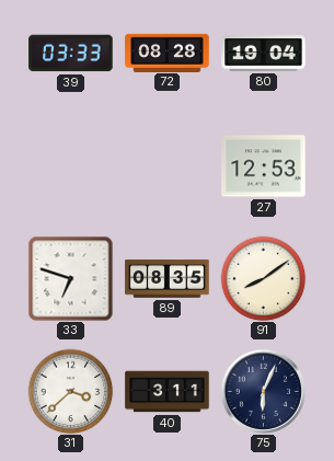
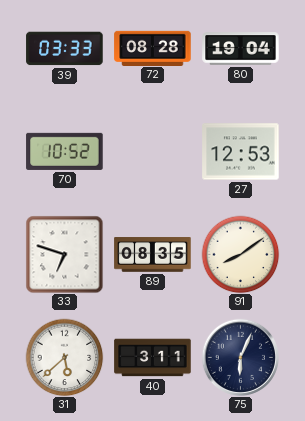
70: none -> 10:52
31: 3:38 -> 5:38
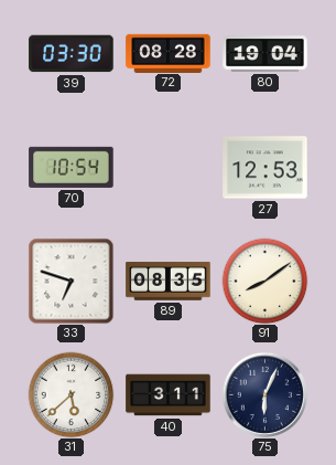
39: 03:33 -> 03:30
70: 10:52 -> 10:54
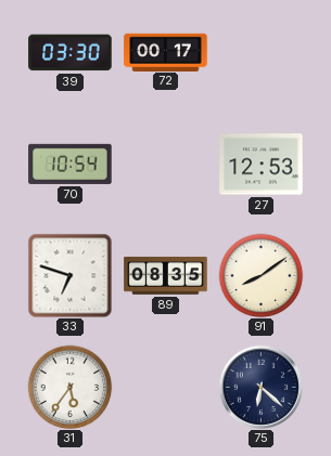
72: 08:28 -> 00:17
80: 19:04 -> none
31: 5:38 -> 5:36
40: 3:11 -> none
75: 6:04 -> 6:22
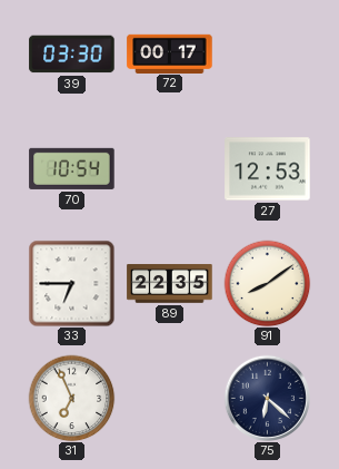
33: 6:48 -> 6:45
89: 08:35 -> 22:35
31: 5:36 -> 6:56
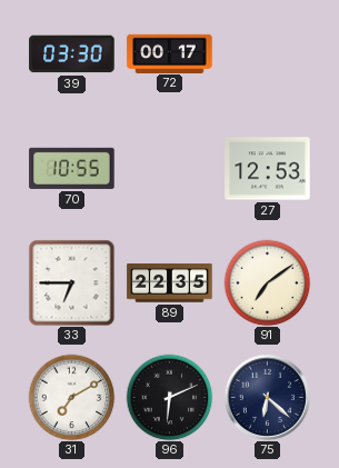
70: 10:54 -> 10:55
91: 8:09 -> 7:09
31: 6:56 -> 7:10
96: none -> 6:11
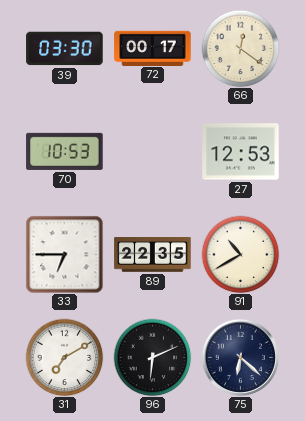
66: none -> 12:21
70: 10:55 -> 10:53
91: 7:09 -> 10:40
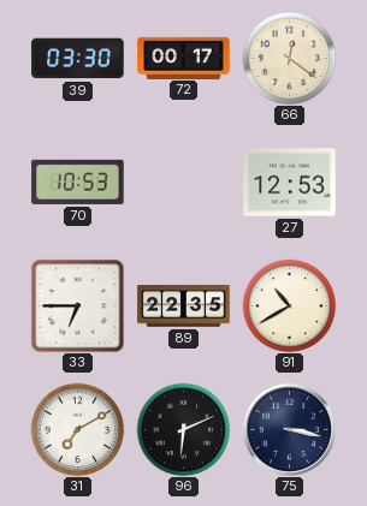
75: 6:22 -> 3:17
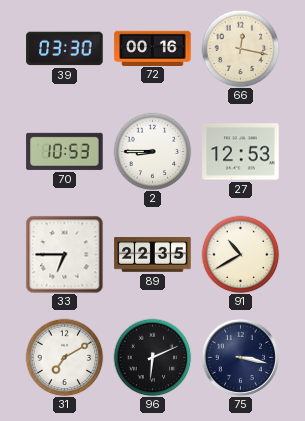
72: 00:17 -> 00:16
66: 12:21 -> 12:17
2: none -> 8:45
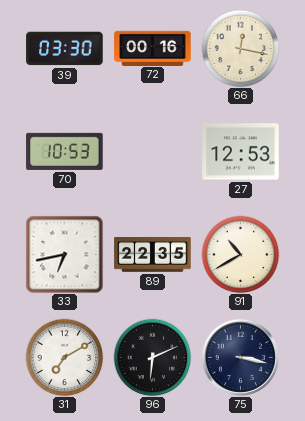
2: 8:45 -> none
33: 6:45 -> 6:43
